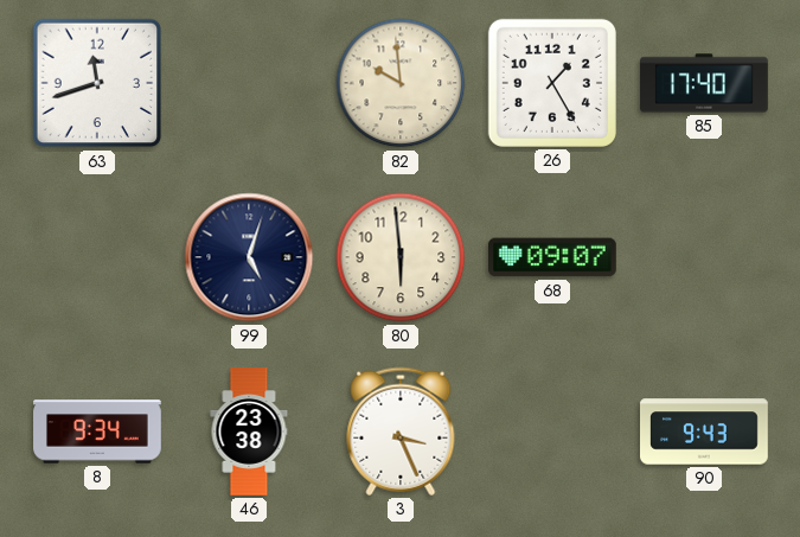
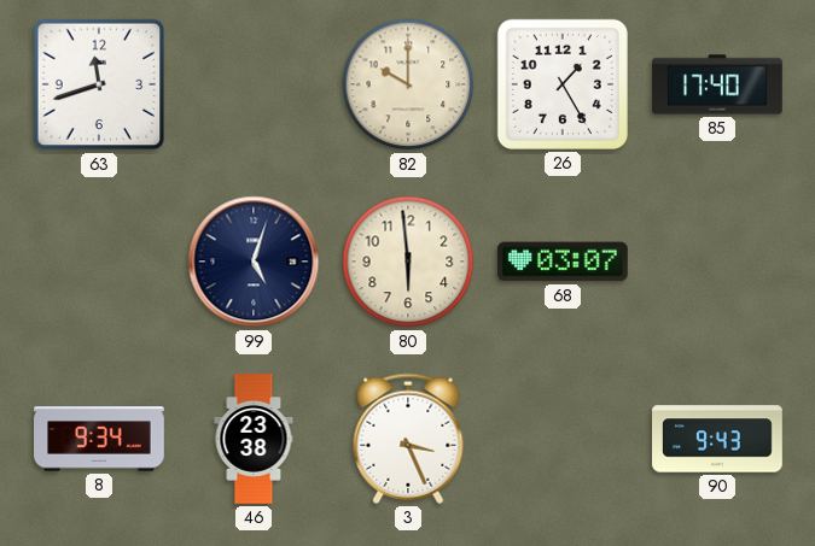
82: 9:59 -> 10:00
68: 09:07 -> 03:07
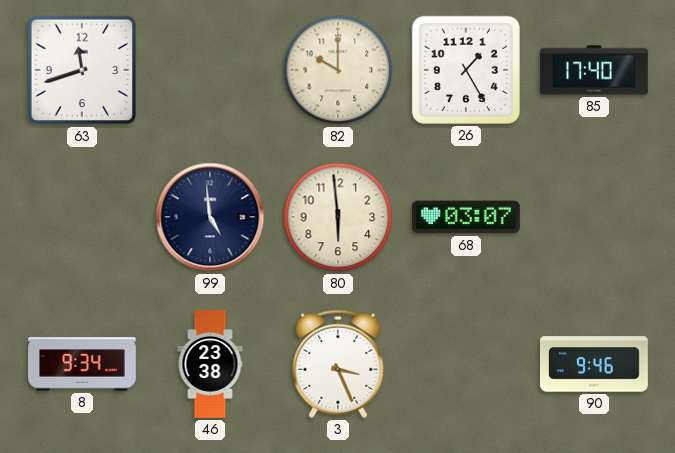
99: 5:03 -> 4:59
90: 9:43 -> 9:46
